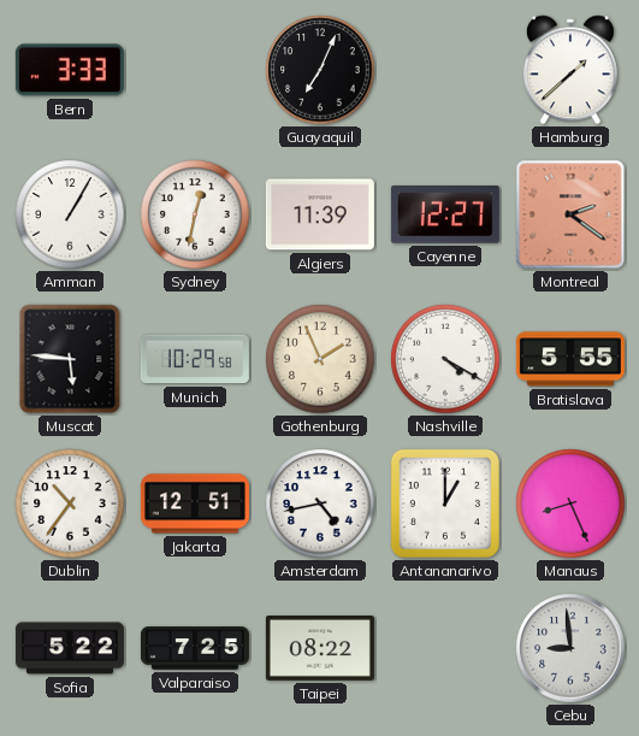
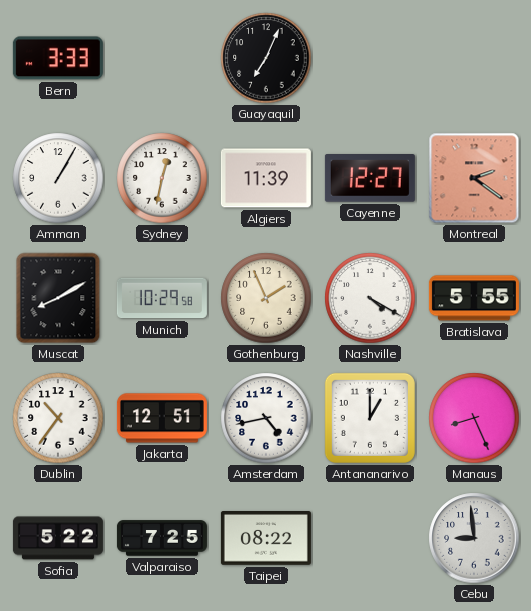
Hamburg: 1:38 -> none
Muscat: 5:46 -> 8:10
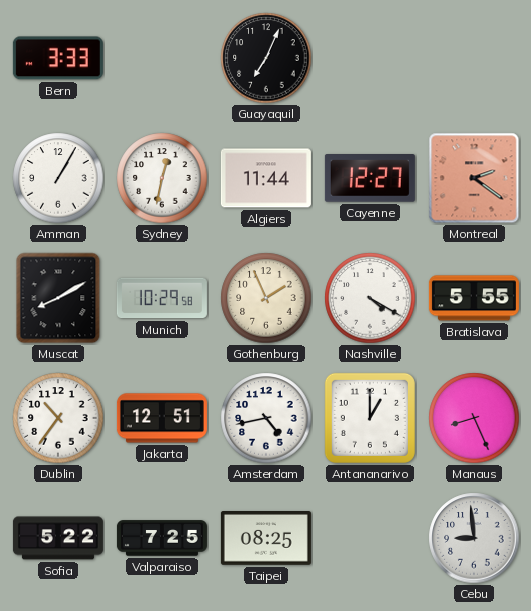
Algiers: 11:39 -> 11:44
Taipei: 08:22 -> 08:25
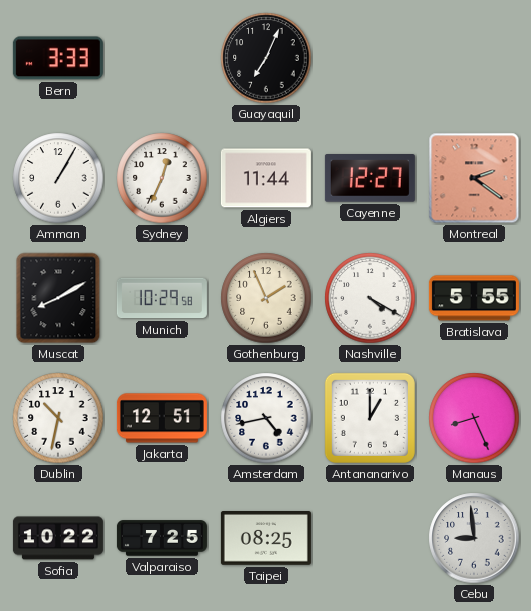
Sydney: 12:32 -> 12:34
Dublin: 10:36 -> 10:32
Sofia: 5:22 -> 10:22
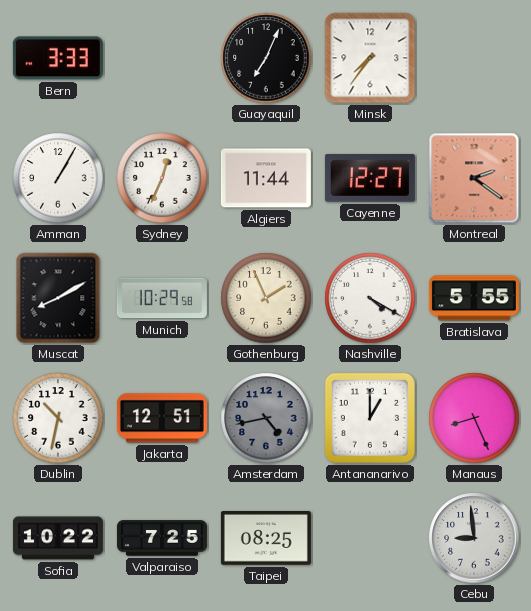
Minsk: none -> 7:36
Amsterdam dial: white -> grey
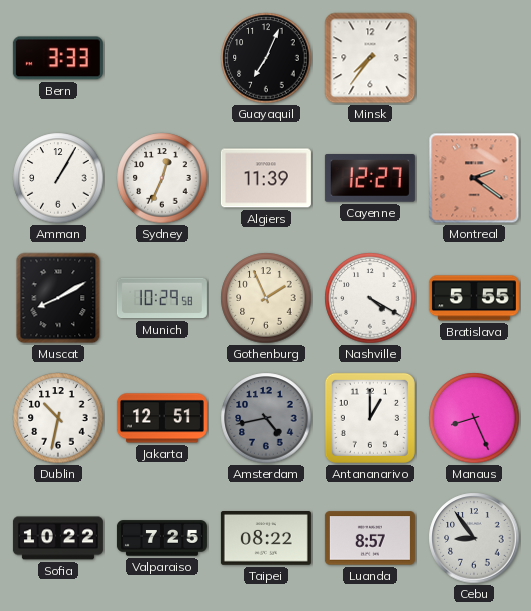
Algiers: 11:44 -> 11:39
Taipei: 08:25 -> 08:22
Luanda: none -> 8:57
Cebu: 8:59 -> 8:54
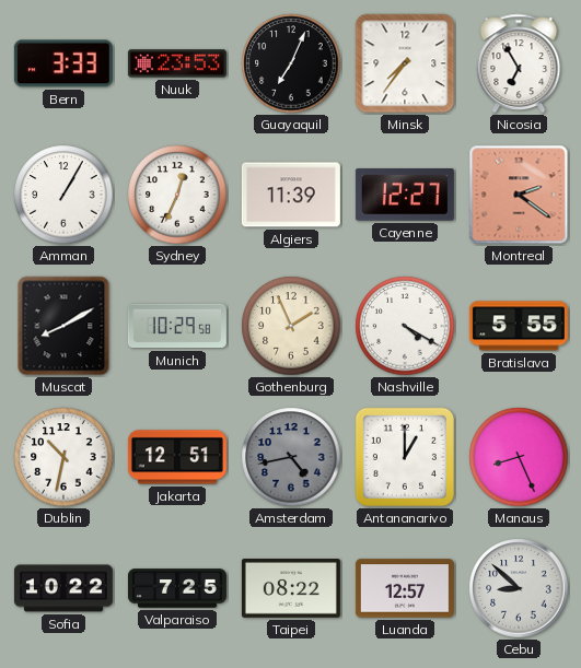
Nuuk: none -> 23:53
Nicosia: none -> 6:55
Luanda: 8:57 -> 12:57
Cebu: 8:54 -> 8:52
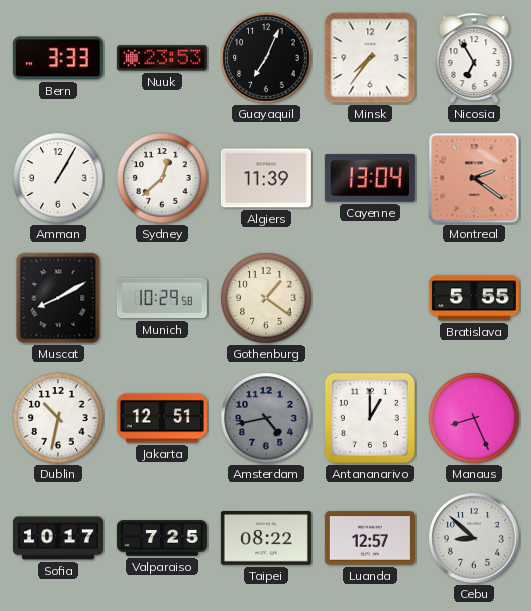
Sydney: 12:34 -> 12:38
Cayenne: 12:27 -> 13:04
Gothenburg: 1:56 -> 1:21
Nashville: 4:20 -> none
Sofia: 10:22 -> 10:17
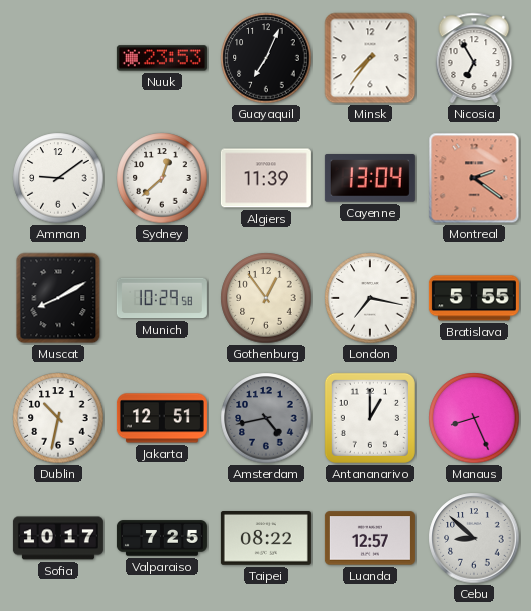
Bern: 3:33 -> none
Amman: 1:05 -> 9:09
Gothenburg: 1:21 -> 12:54
London: none -> 7:17
